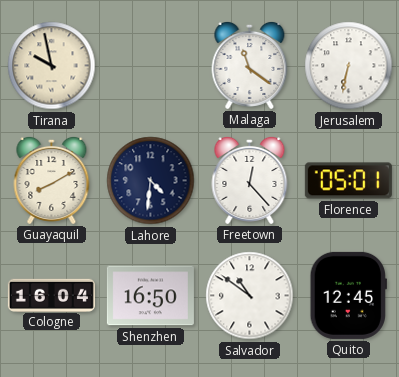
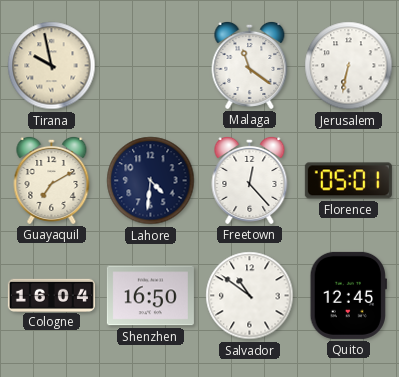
Guayaquil: 8:10 -> 7:10
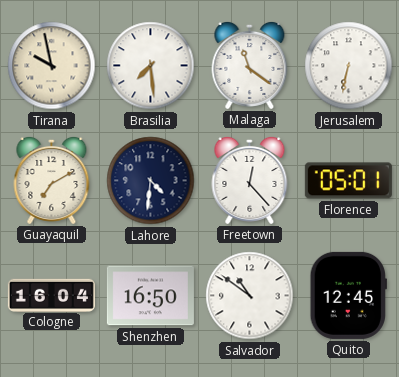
Brasilia: none -> 7:29
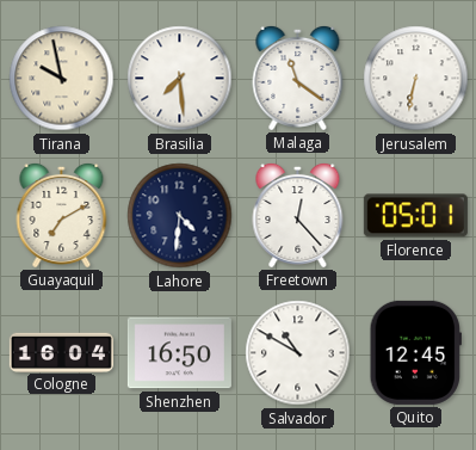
Salvador: 10:51 -> 10:50
